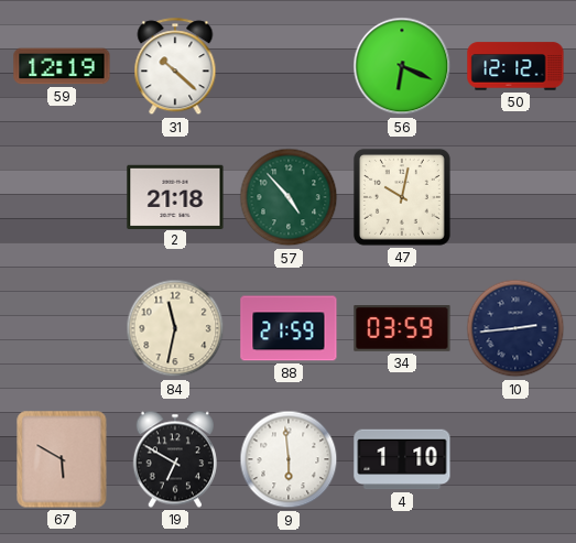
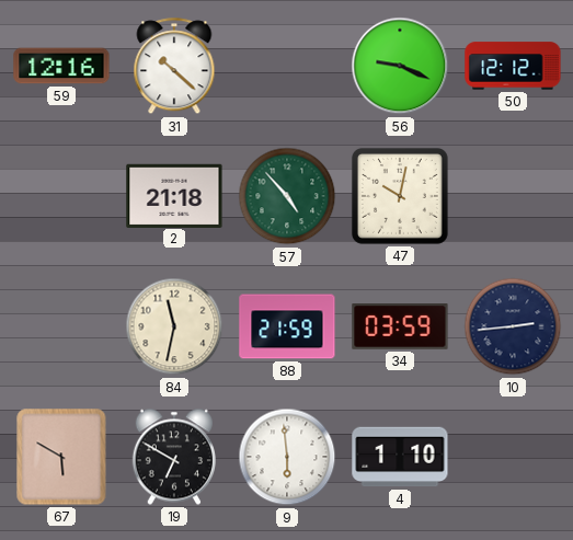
59: 12:19 -> 12:16
56: 6:19 -> 9:19
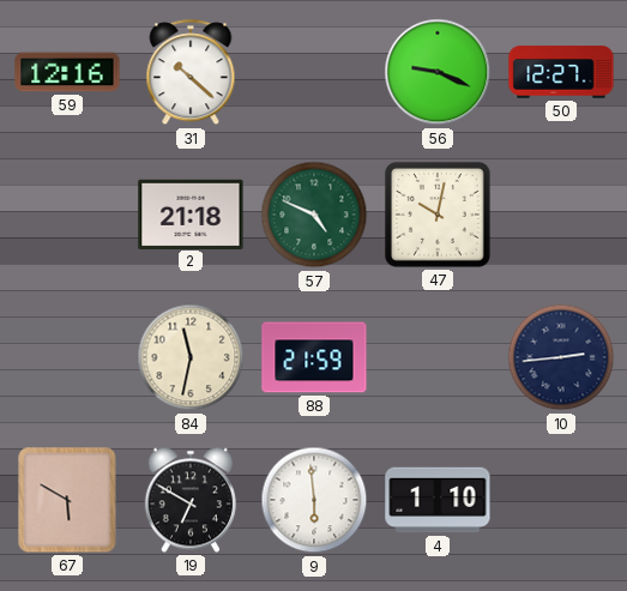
50: 12:12 -> 12:27
57: 4:53 -> 4:49
34: 03:59 -> none
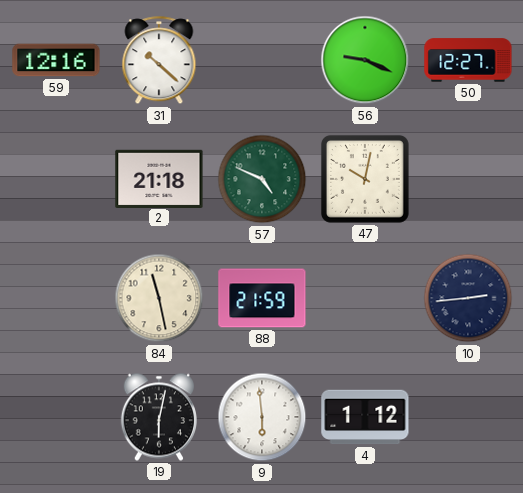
84: 11:32 -> 11:28
67: 5:50 -> none
19: 6:50 -> 6:02
4: 1:10 -> 1:12
